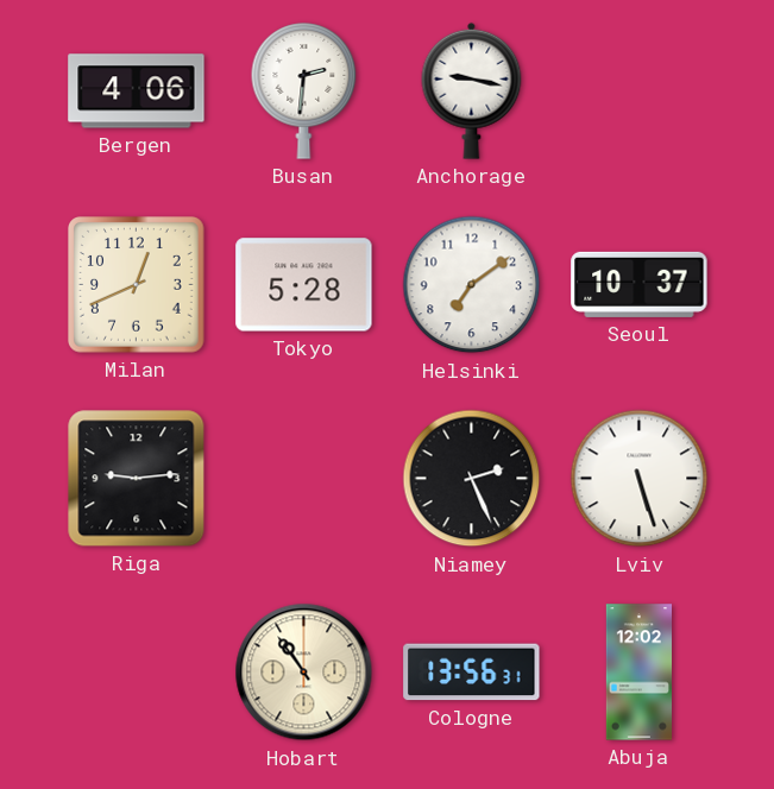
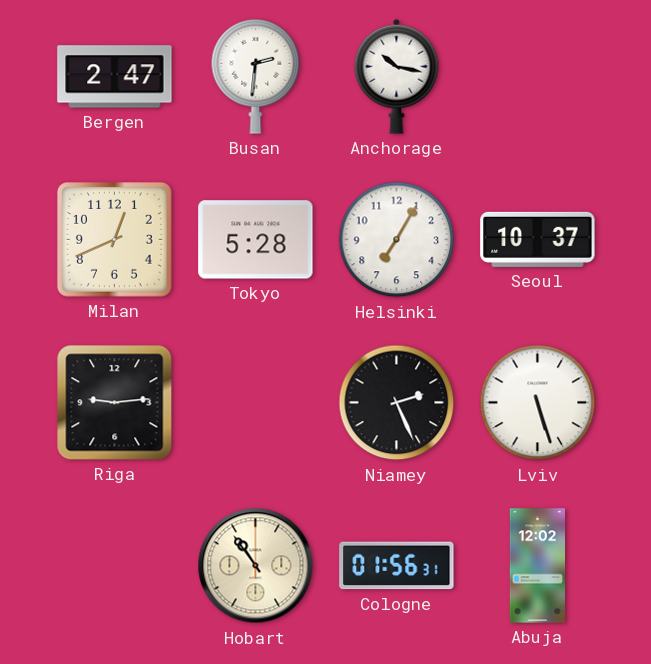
Bergen: 4:06 -> 2:47
Anchorage: 9:17 -> 10:17
Helsinki: 7:09 -> 7:05
Cologne: 13:56 -> 01:56
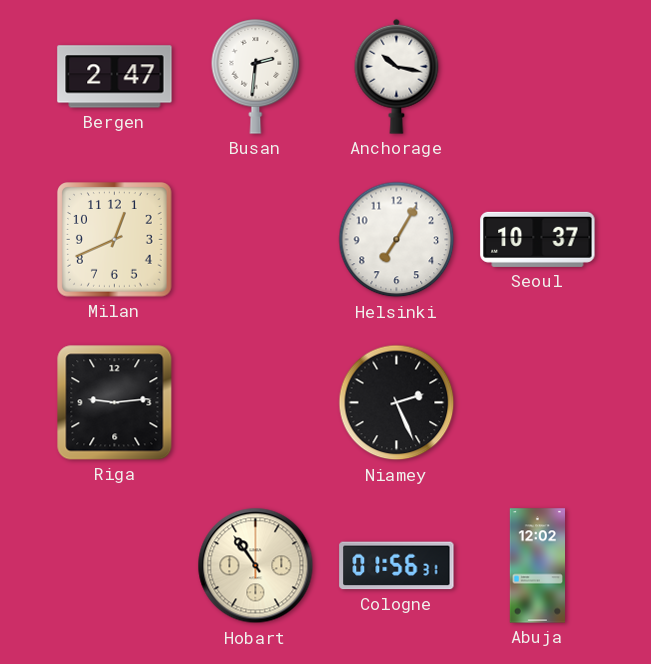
Tokyo: 5:28 -> none
Lviv: 5:27 -> none
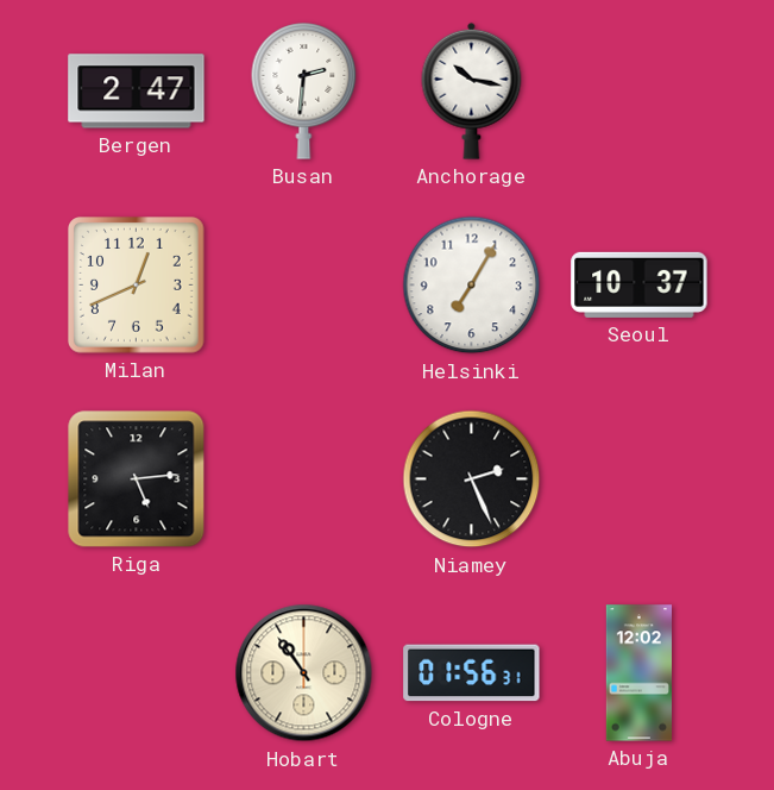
Riga: 9:14 -> 5:14
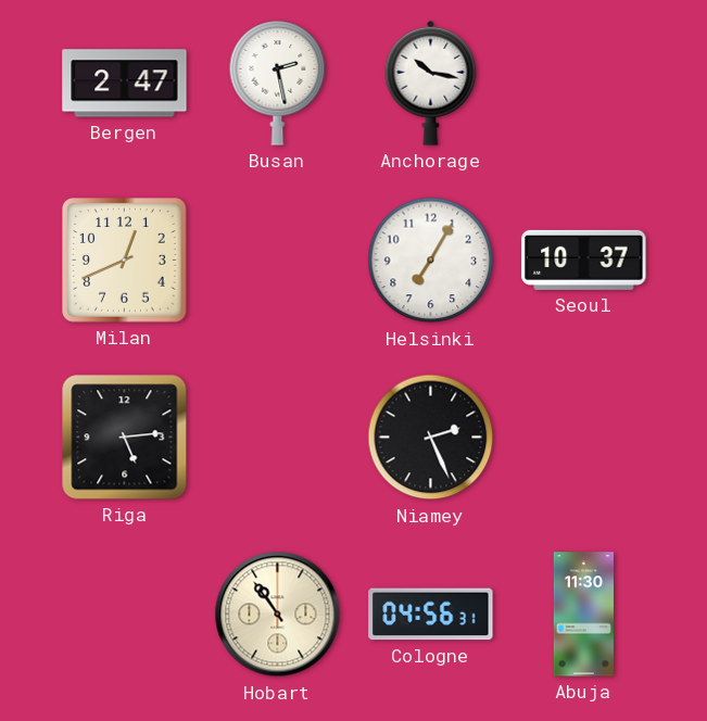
Busan: 2:31 -> 2:28
Cologne: 01:56 -> 04:56
Abuja: 12:02 -> 11:30
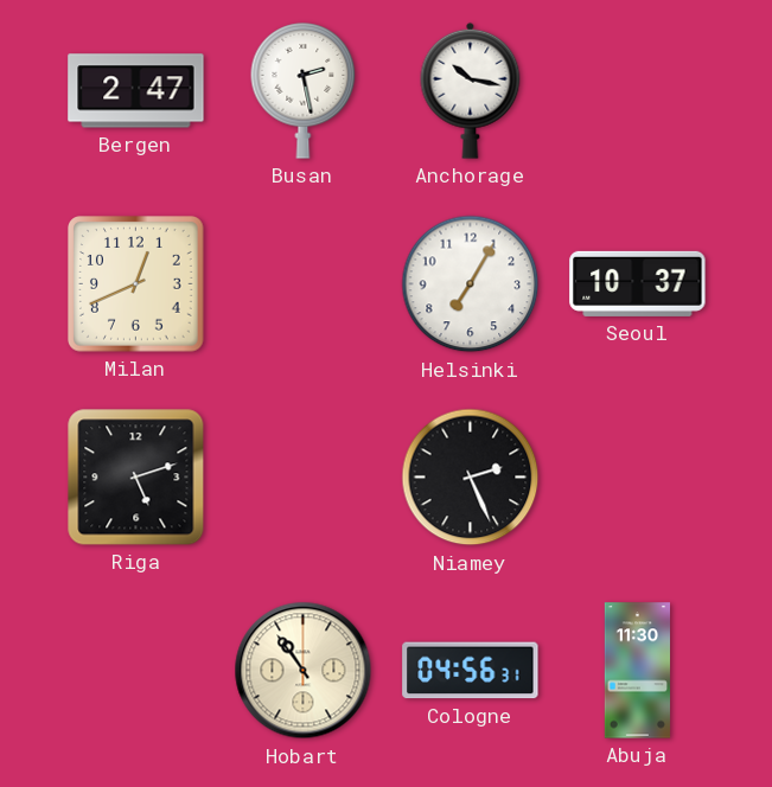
Riga: 5:14 -> 5:12
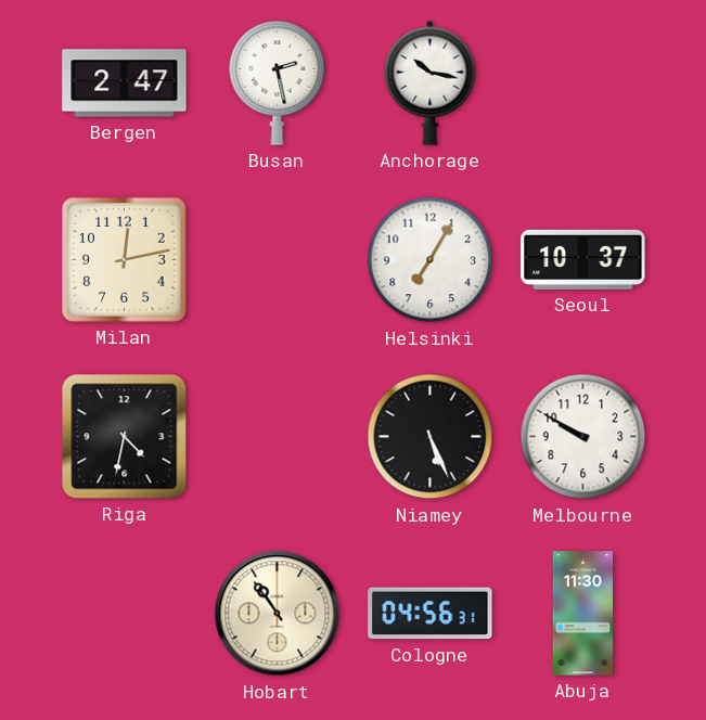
Milan: 12:41 -> 12:13
Riga: 5:12 -> 4:32
Niamey: 2:26 -> 5:26
Melbourne: none -> 9:50
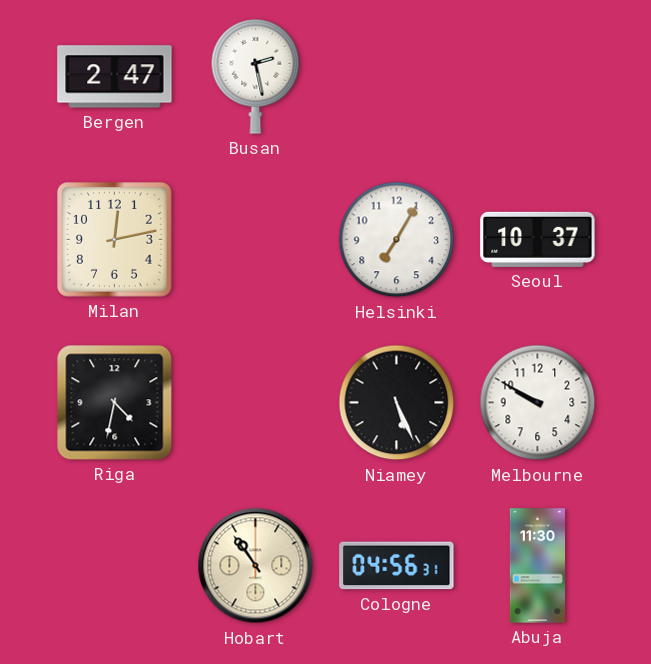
Anchorage: 10:17 -> none
